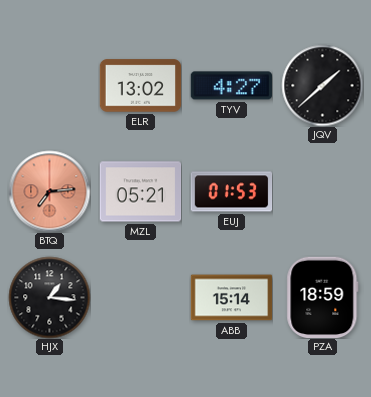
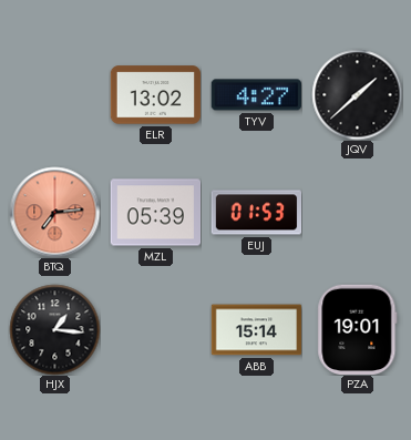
MZL: 05:21 -> 05:39
PZA: 18:59 -> 19:01
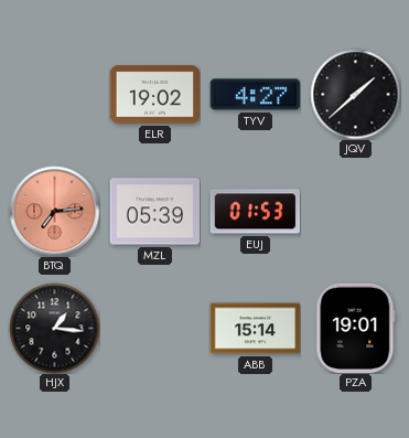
ELR: 13:02 -> 19:02
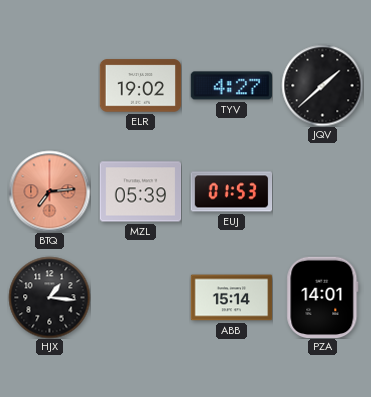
PZA: 19:01 -> 14:01
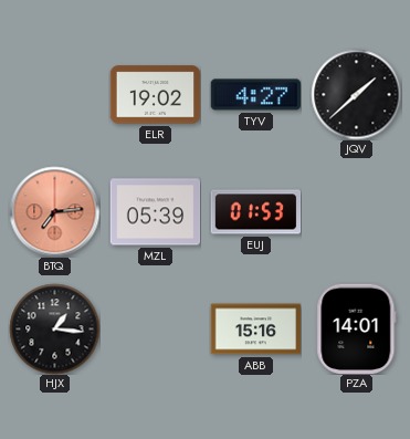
ABB: 15:14 -> 15:16
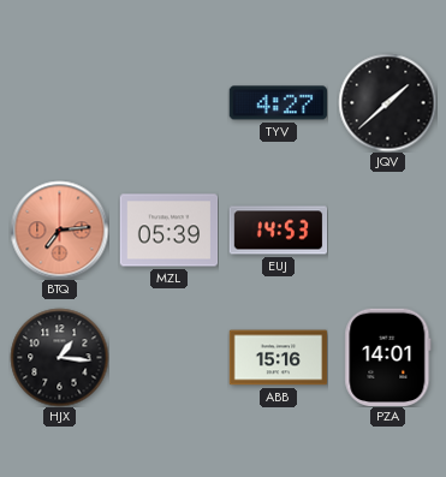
ELR: 19:02 -> none
EUJ: 01:53 -> 14:53
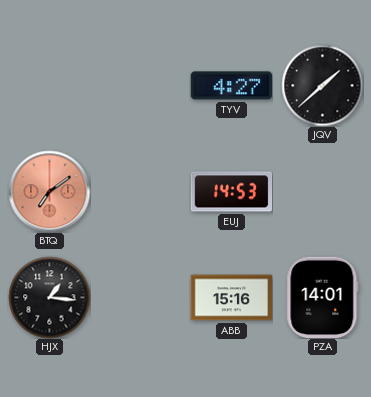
BTQ: 7:14 -> 7:09
MZL: 05:39 -> none
